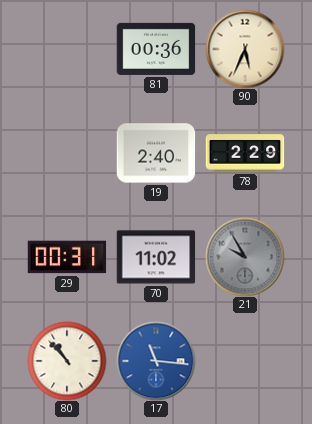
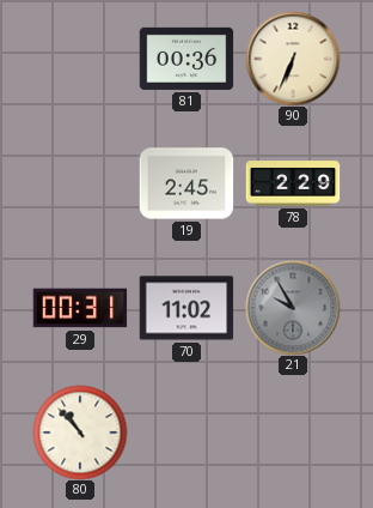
90: 5:34 -> 6:34
19: 2:40 -> 2:45
17: 11:16 -> none
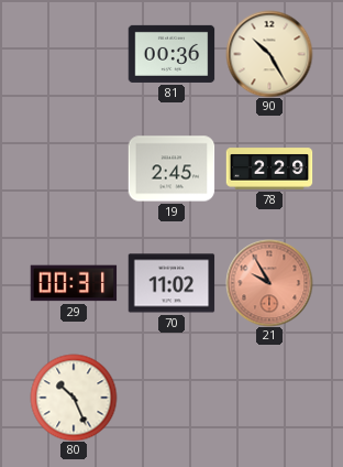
90: 6:34 -> 10:25
21 dial: grey -> salmon
80: 10:53 -> 10:26
